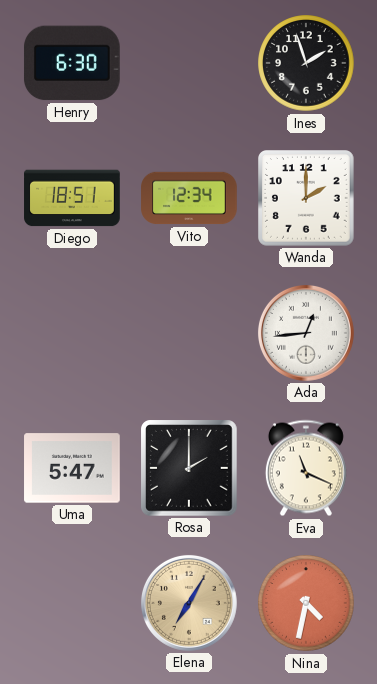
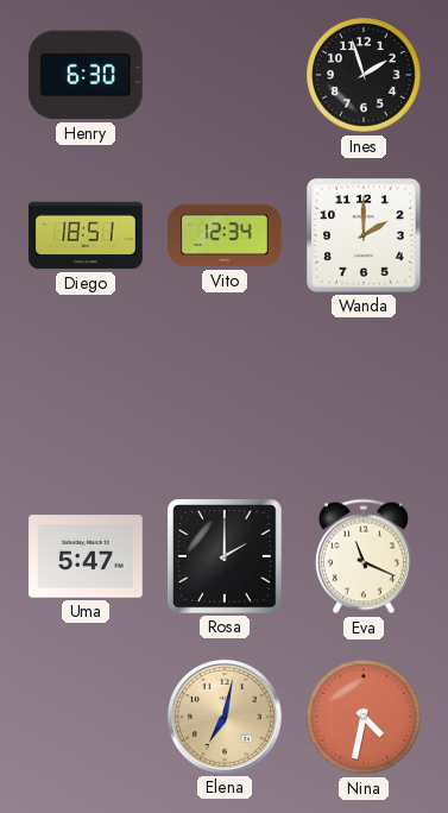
Ada: 12:44 -> none
Elena: 7:05 -> 7:02
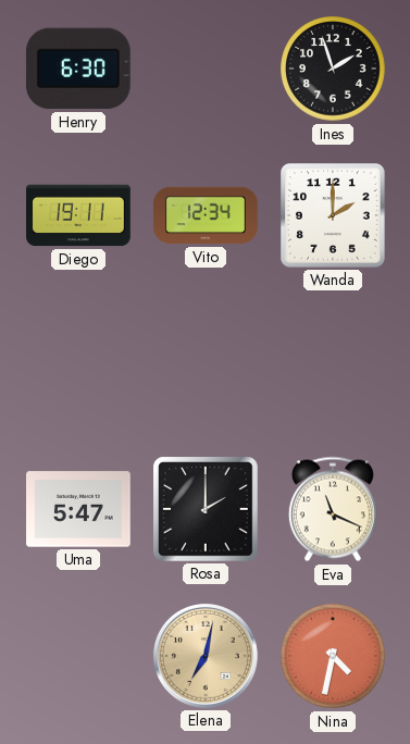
Diego: 18:51 -> 19:11
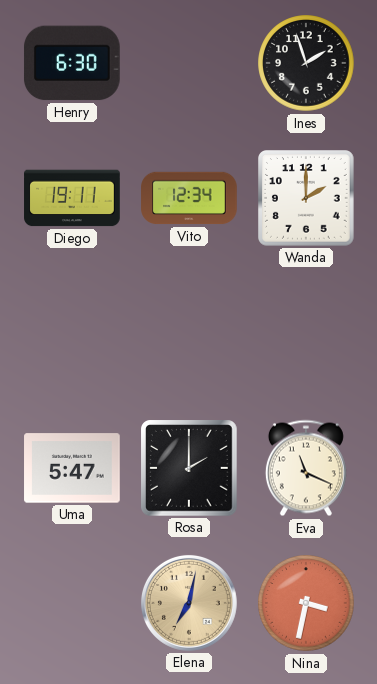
Nina: 4:32 -> 3:32
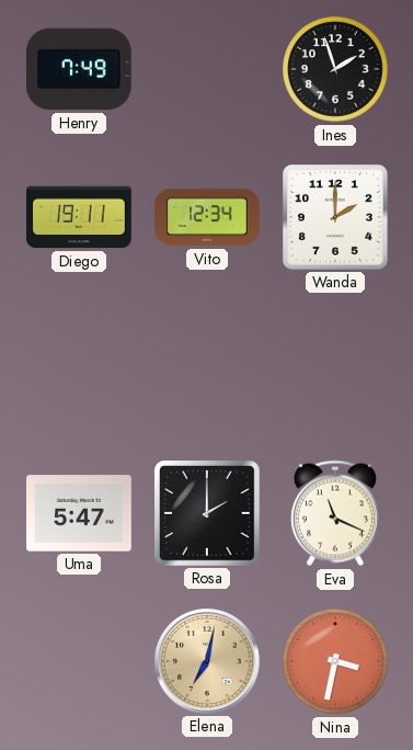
Henry: 6:30 -> 7:49
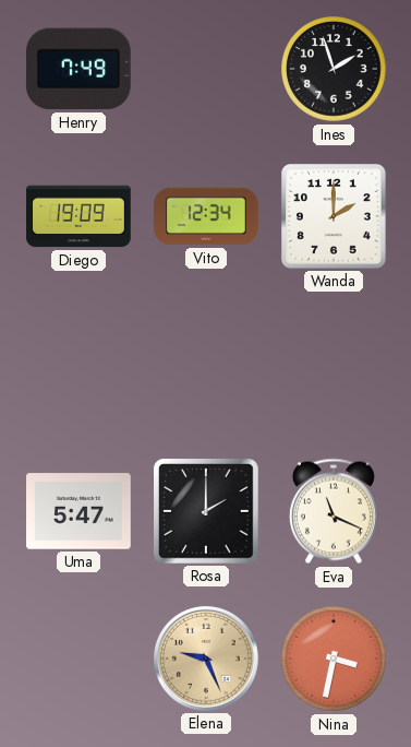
Diego: 19:11 -> 19:09
Elena: 7:02 -> 9:26
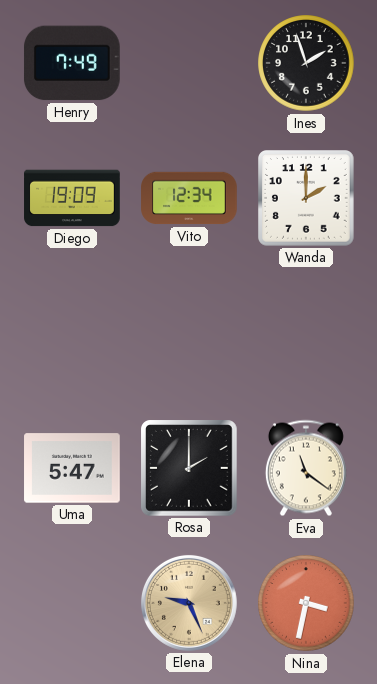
Eva: 11:19 -> 11:21
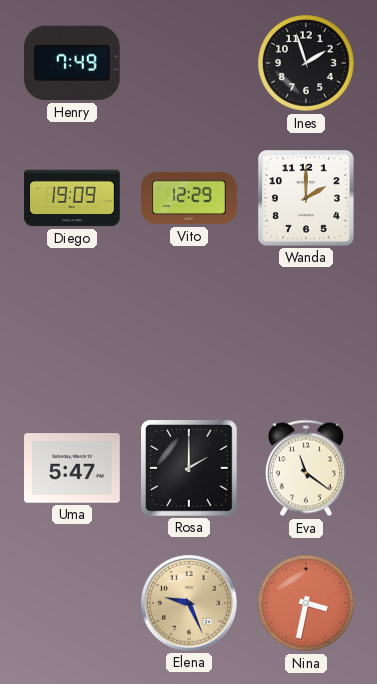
Vito: 12:34 -> 12:29
